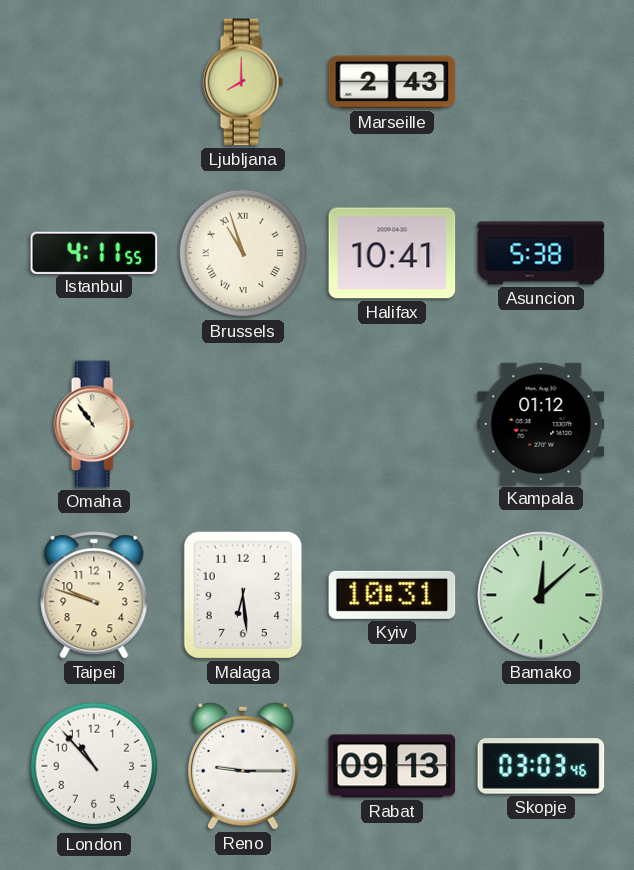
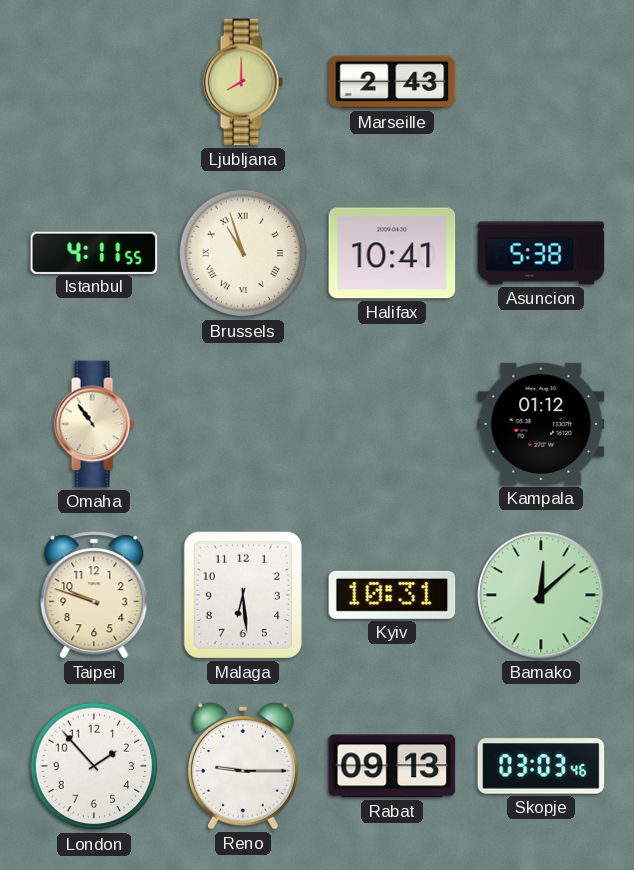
London: 10:53 -> 1:53
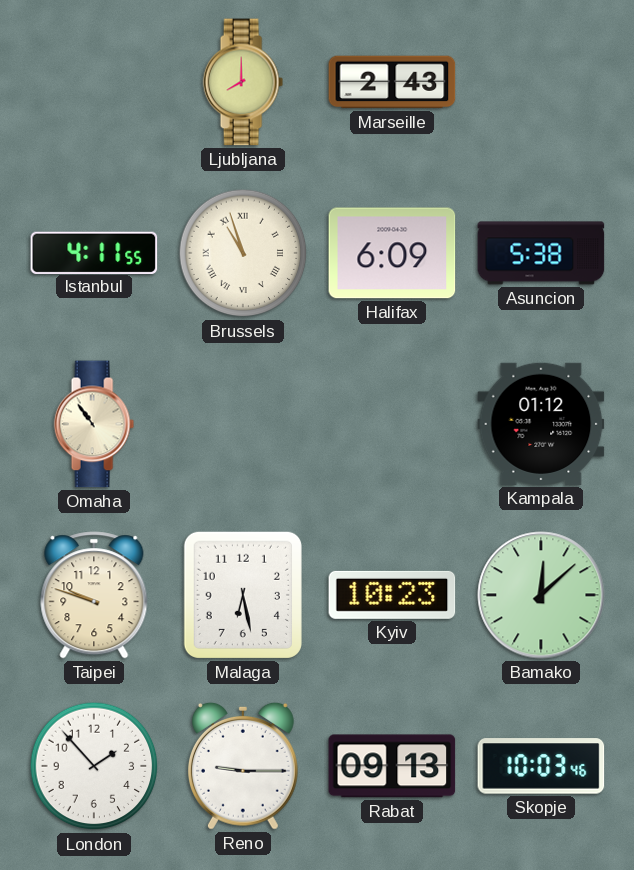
Halifax: 10:41 -> 6:09
Malaga: 6:29 -> 6:28
Kyiv: 10:31 -> 10:23
Skopje: 03:03 -> 10:03
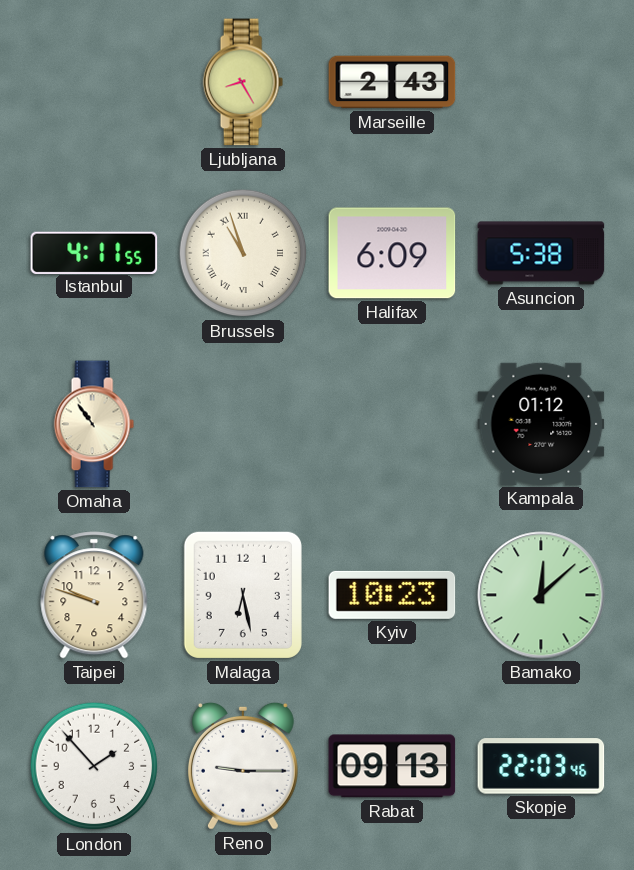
Ljubljana: 8:00 -> 8:25
Skopje: 10:03 -> 22:03
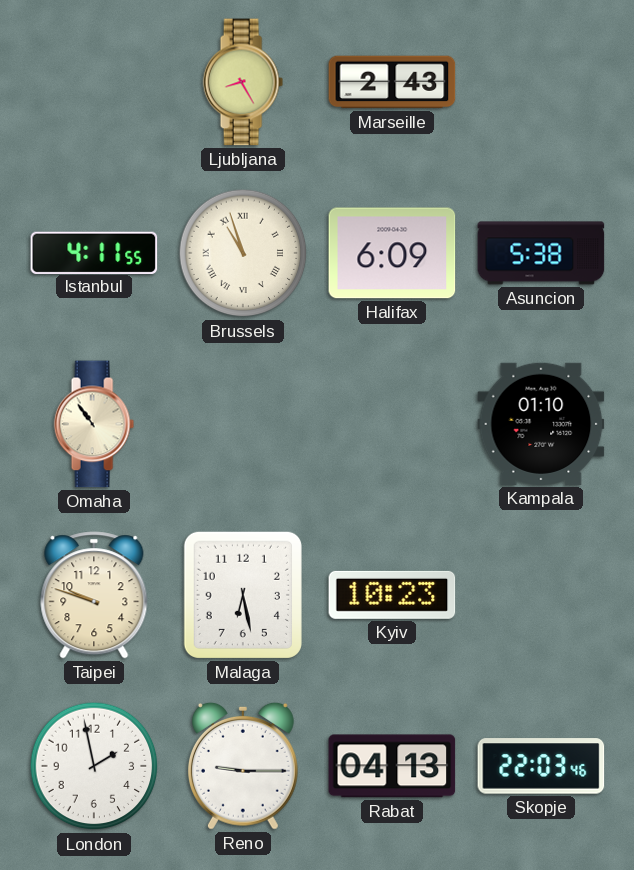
Kampala: 01:12 -> 01:10
Bamako: 12:08 -> none
London: 1:53 -> 1:58
Rabat: 09:13 -> 04:13
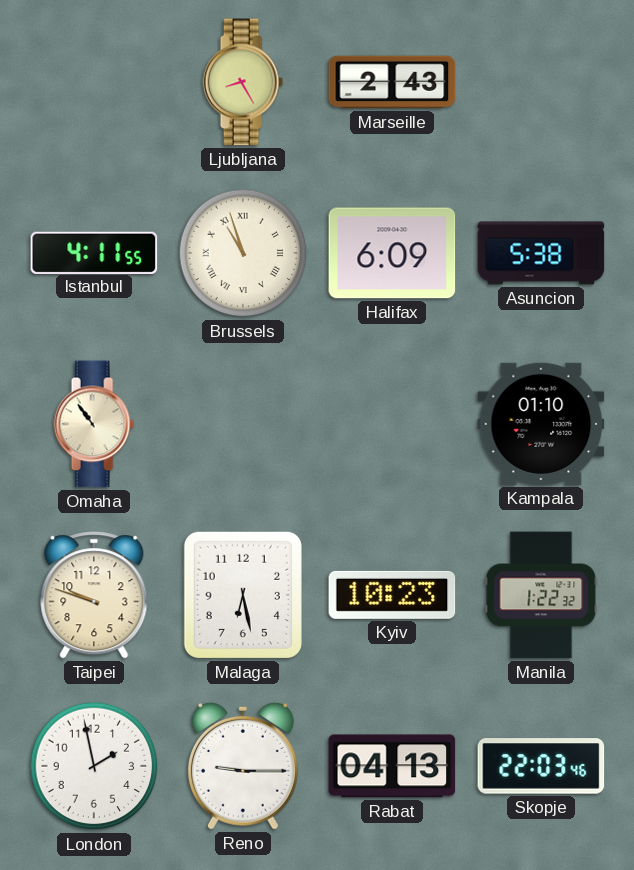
Manila: none -> 1:22
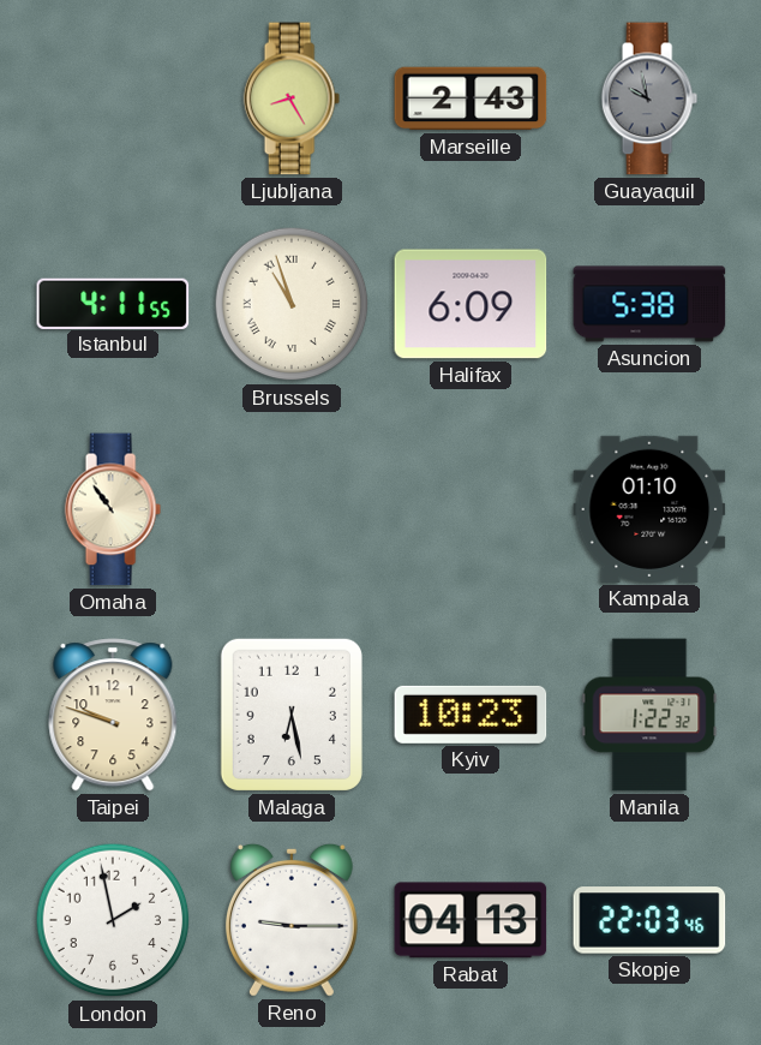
Guayaquil: none -> 9:58
